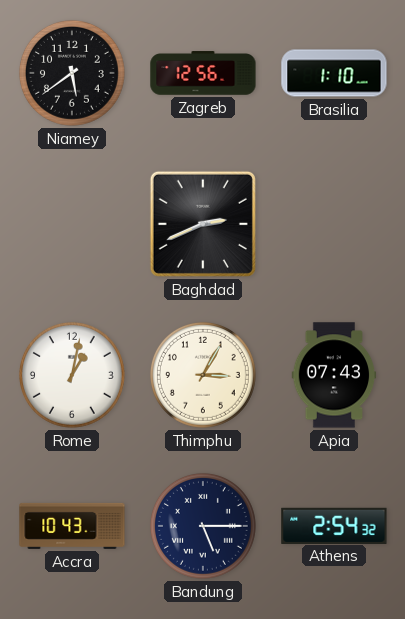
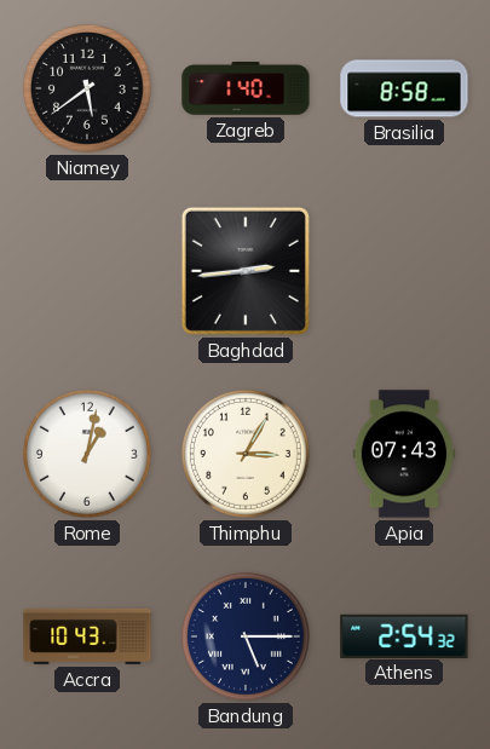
Zagreb: 12:56 -> 1:40
Brasilia: 1:10 -> 8:58
Baghdad: 2:41 -> 2:44
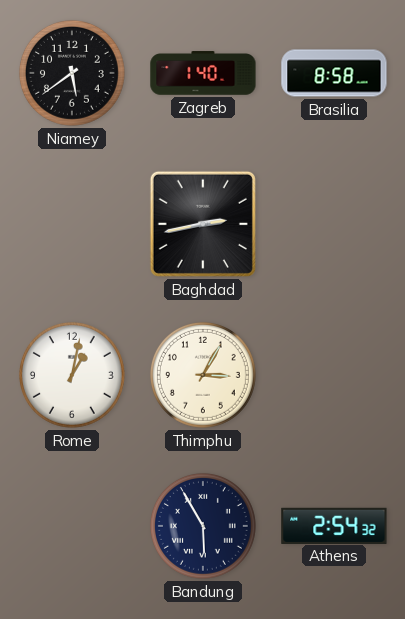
Baghdad: 2:44 -> 2:43
Apia: 07:43 -> none
Accra: 10:43 -> none
Bandung: 5:15 -> 5:55
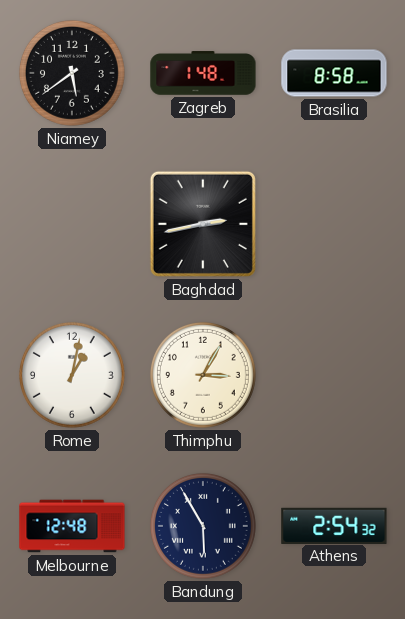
Zagreb: 1:40 -> 1:48
Melbourne: none -> 12:48
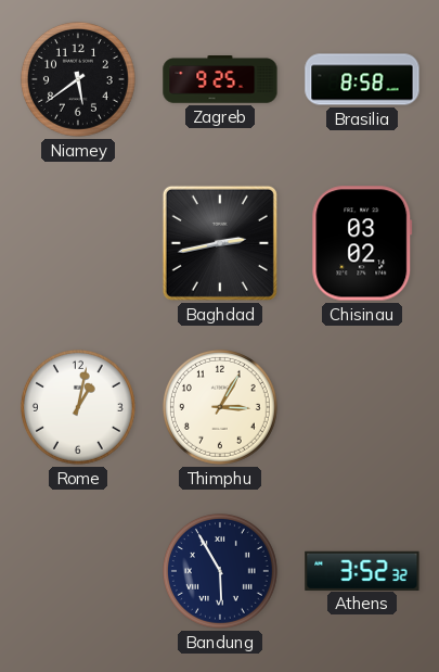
Zagreb: 1:48 -> 9:25
Chisinau: none -> 03:02
Melbourne: 12:48 -> none
Athens: 2:54 -> 3:52
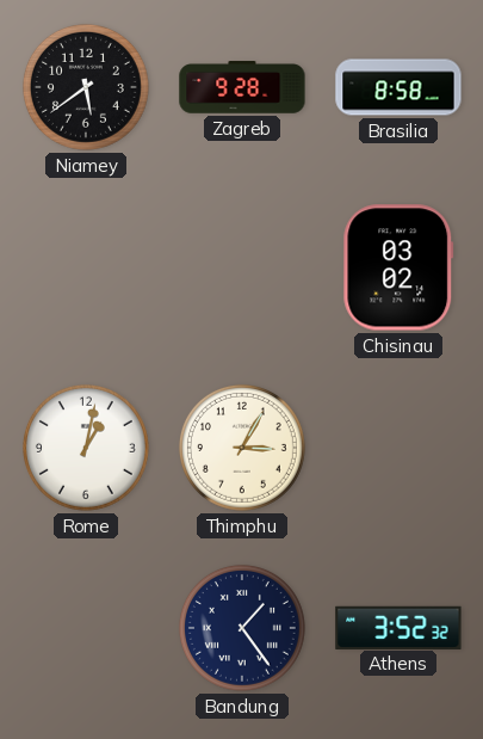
Zagreb: 9:25 -> 9:28
Baghdad: 2:43 -> none
Bandung: 5:55 -> 1:24
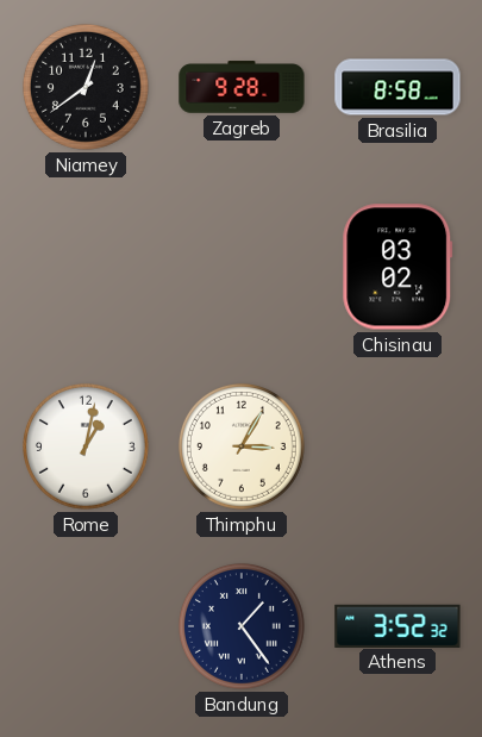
Niamey: 5:39 -> 12:39
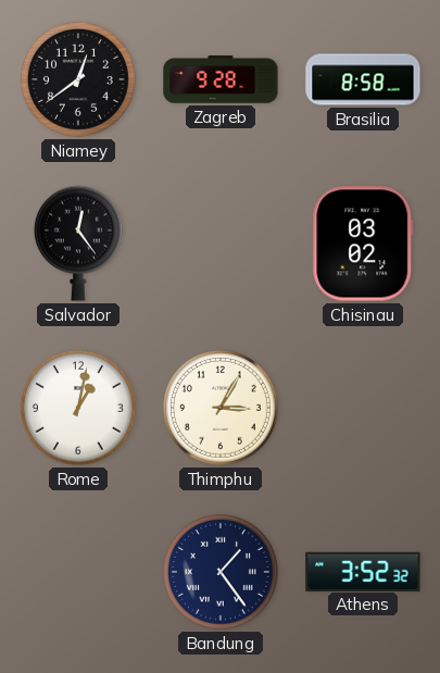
Salvador: none -> 12:24
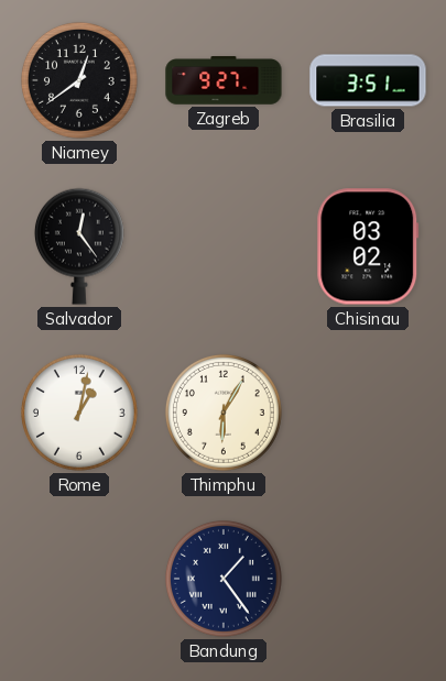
Zagreb: 9:28 -> 9:27
Brasilia: 8:58 -> 3:51
Thimphu: 3:05 -> 6:05
Athens: 3:52 -> none
